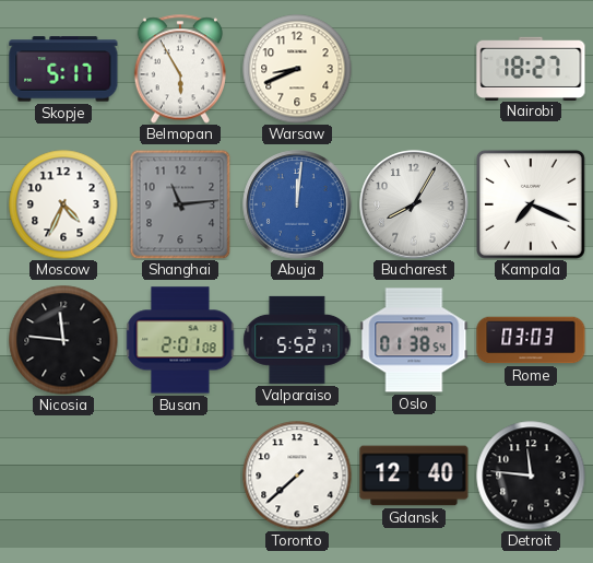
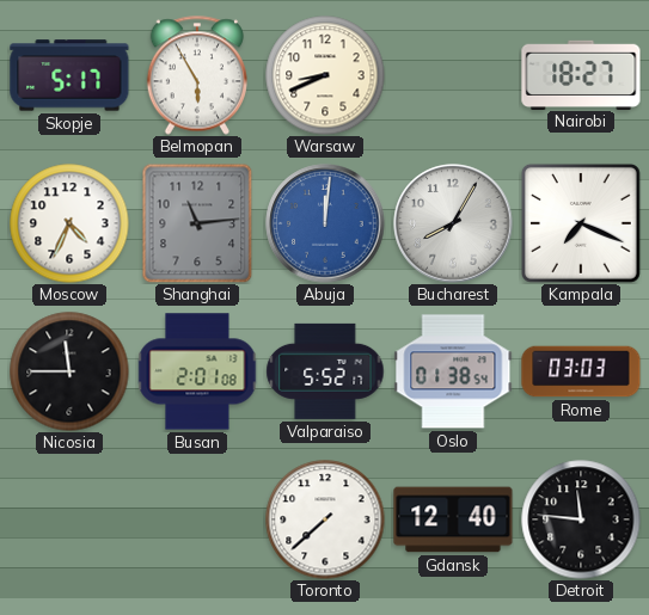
Nicosia: 11:46 -> 11:45
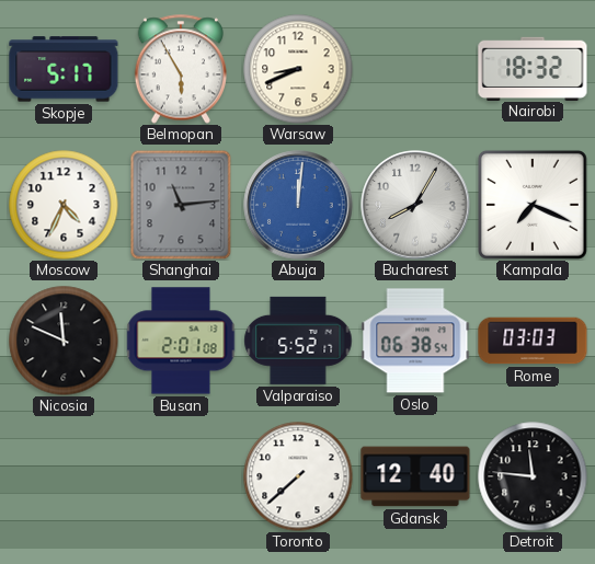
Nairobi: 18:27 -> 18:32
Nicosia: 11:45 -> 11:49
Oslo: 01:38 -> 06:38
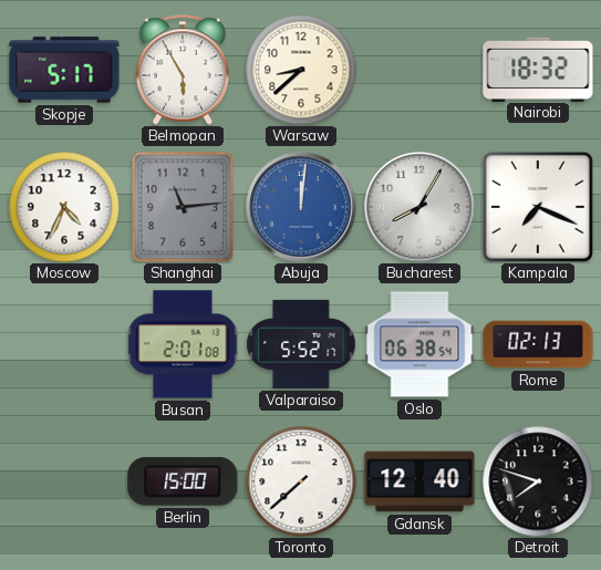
Warsaw: 8:41 -> 8:38
Nicosia: 11:49 -> none
Rome: 03:03 -> 02:13
Berlin: none -> 15:00
Detroit: 11:46 -> 7:48
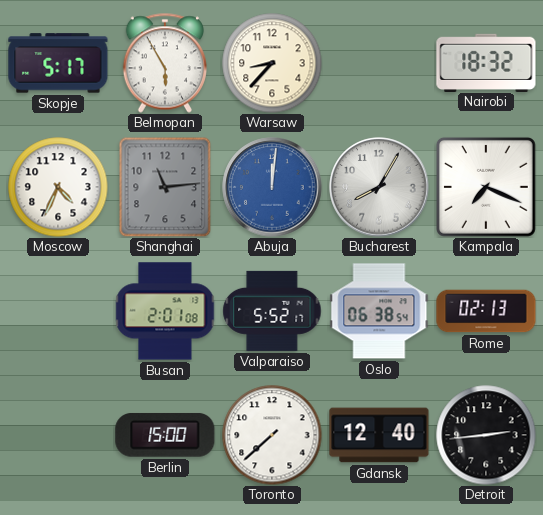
Warsaw: 8:38 -> 8:37
Detroit: 7:48 -> 2:44
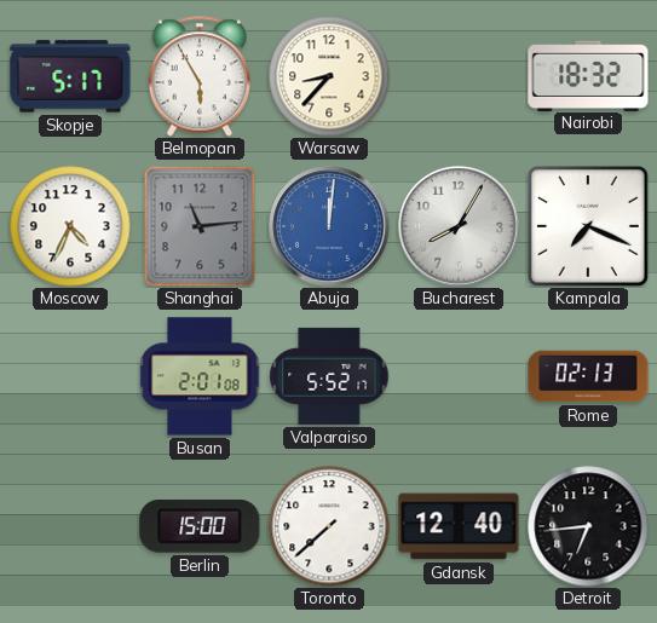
Oslo: 06:38 -> none
Detroit: 2:44 -> 6:44
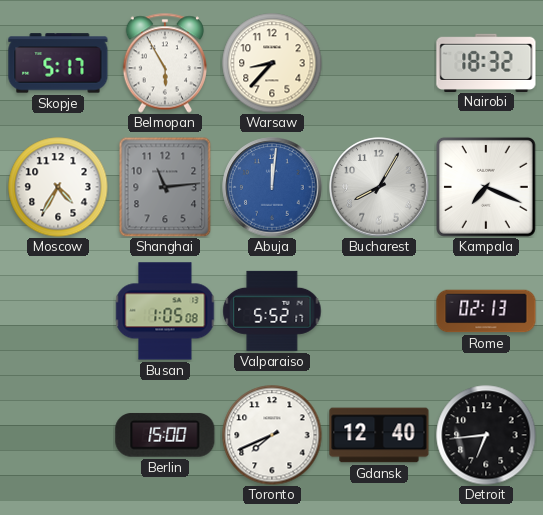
Moscow: 4:34 -> 4:35
Busan: 2:01 -> 1:05
Toronto: 7:38 -> 7:41
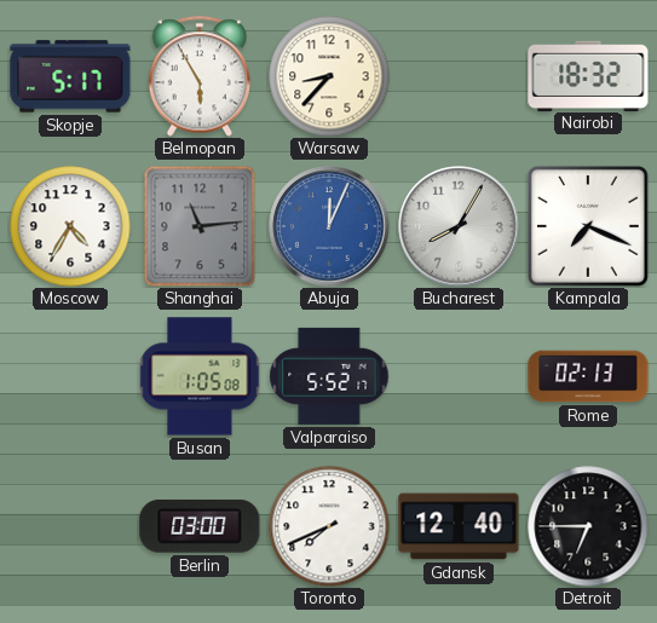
Abuja: 12:01 -> 12:04
Berlin: 15:00 -> 03:00
Detroit: 6:44 -> 6:45
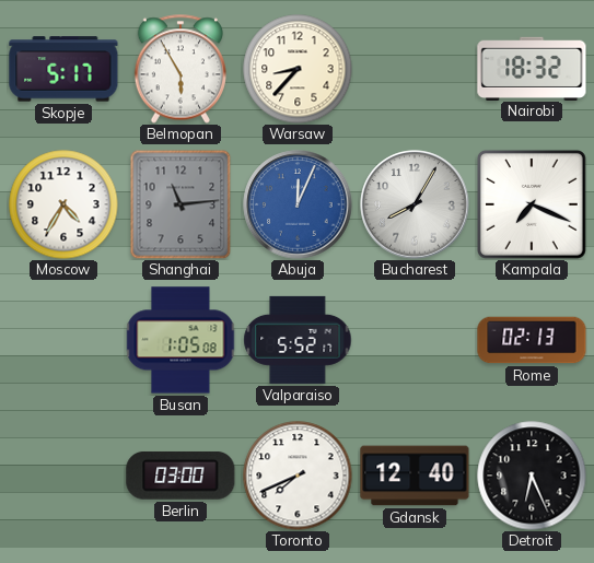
Detroit: 6:45 -> 6:26
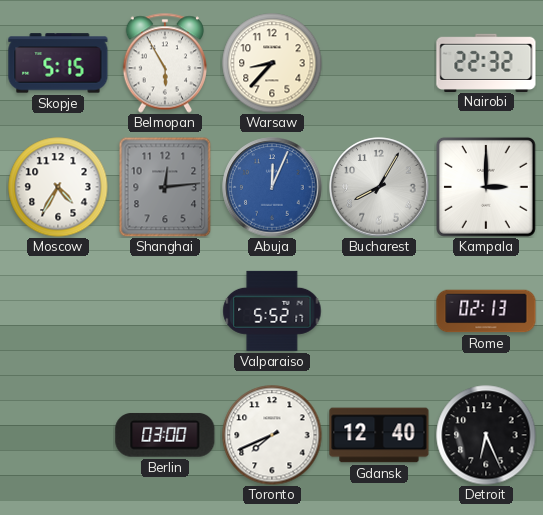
Skopje: 5:17 -> 5:15
Nairobi: 18:32 -> 22:32
Shanghai: 11:14 -> 12:14
Kampala: 7:19 -> 3:00
Busan: 1:05 -> none
